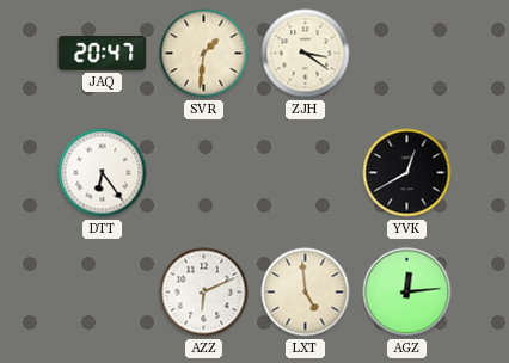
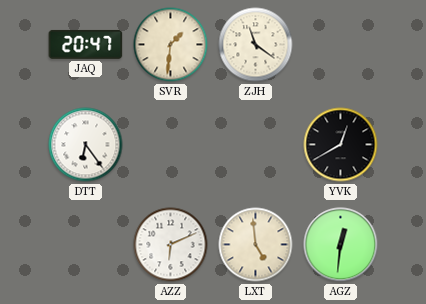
ZJH: 3:21 -> 11:21
AGZ: 12:14 -> 12:31
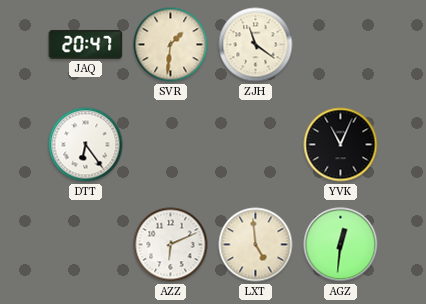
YVK: 12:40 -> 11:04
